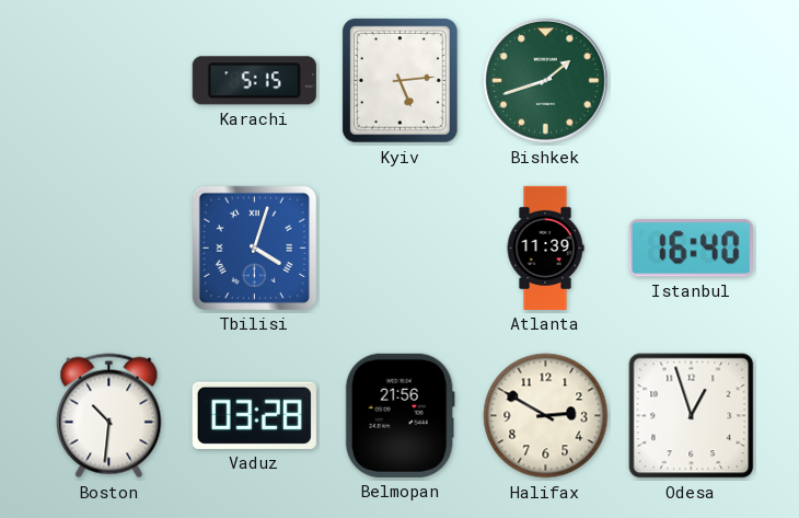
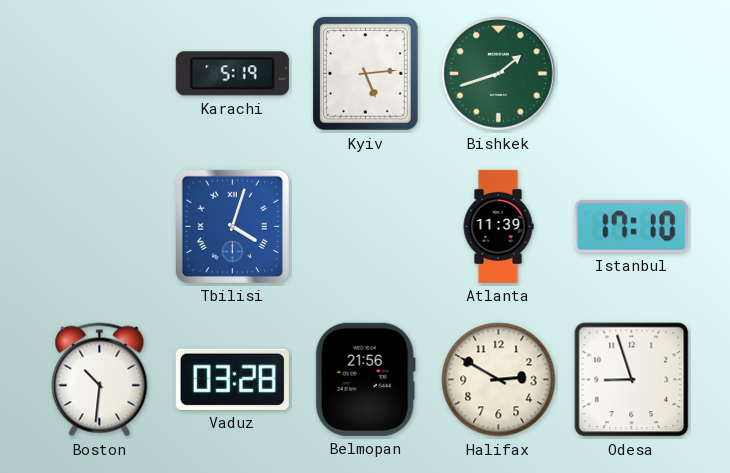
Karachi: 5:15 -> 5:19
Istanbul: 16:40 -> 17:10
Odesa: 12:57 -> 8:57
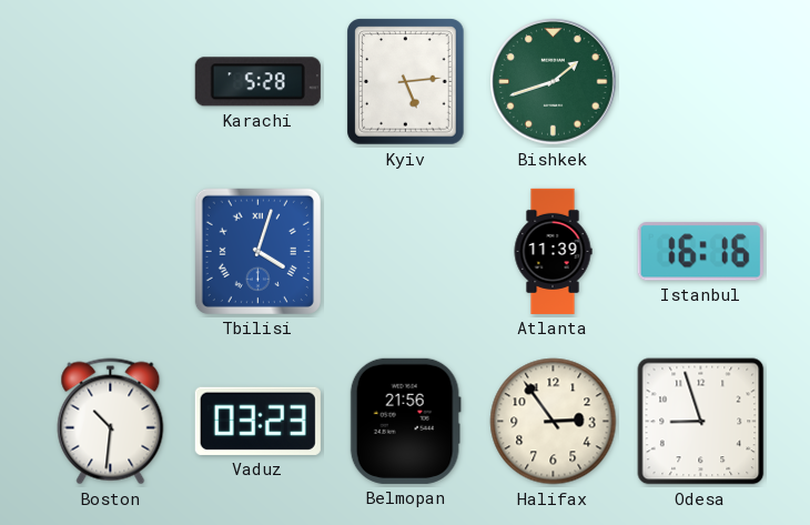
Karachi: 5:19 -> 5:28
Istanbul: 17:10 -> 16:16
Vaduz: 03:28 -> 03:23
Halifax: 2:50 -> 2:54
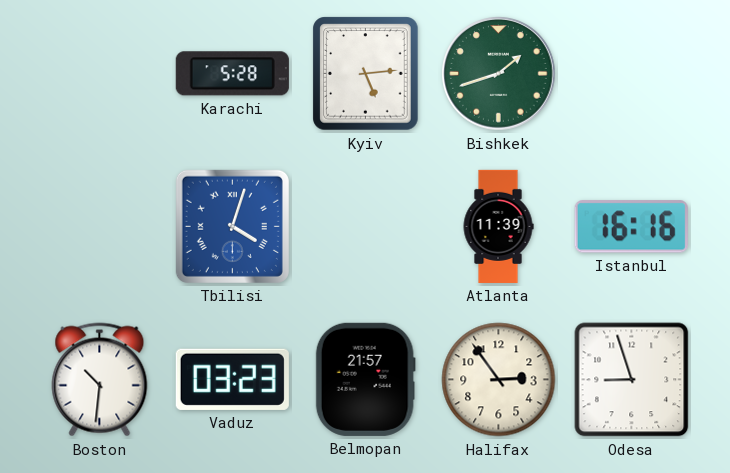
Belmopan: 21:56 -> 21:57
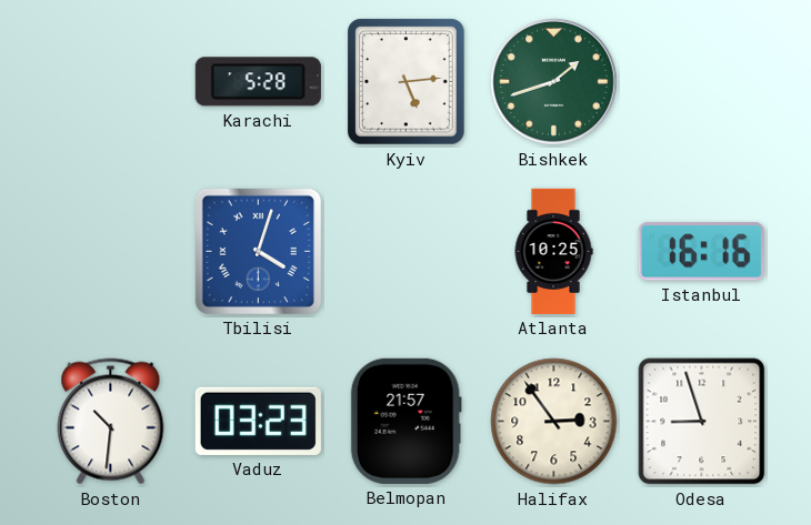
Atlanta: 11:39 -> 10:25
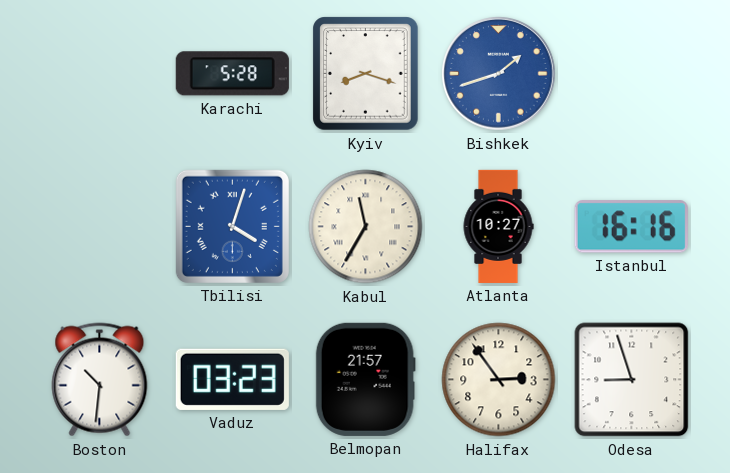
Kyiv: 5:14 -> 8:18
Bishkek dial: green -> blue
Kabul: none -> 11:35
Atlanta: 10:25 -> 10:27
